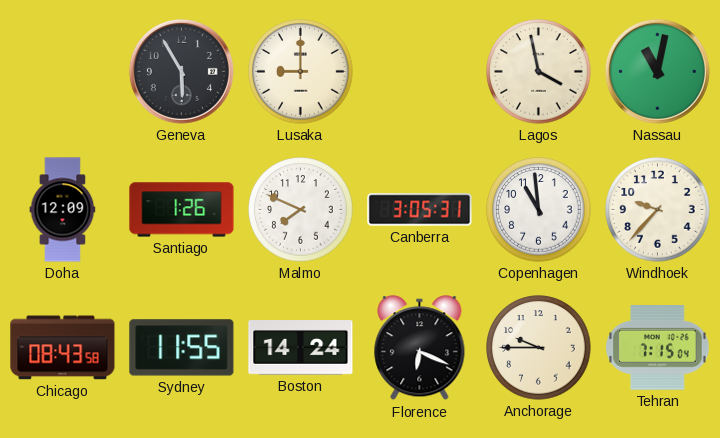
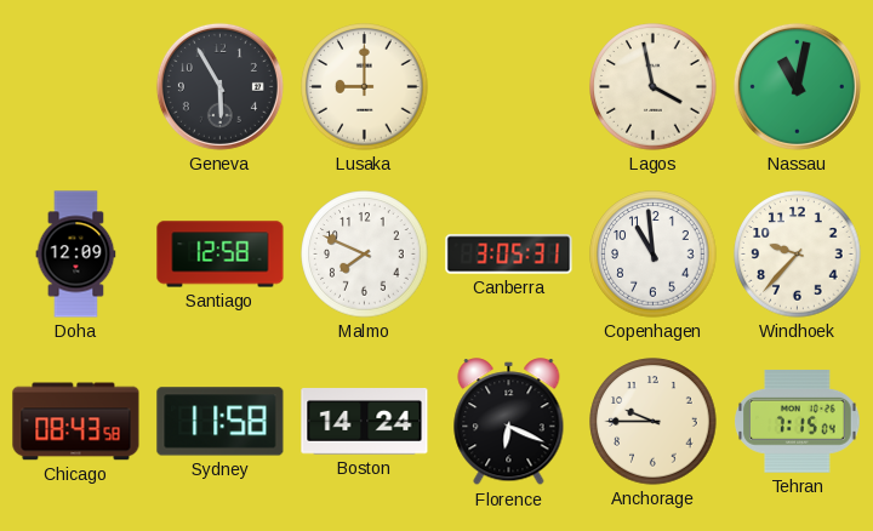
Santiago: 1:26 -> 12:58
Sydney: 11:55 -> 11:58
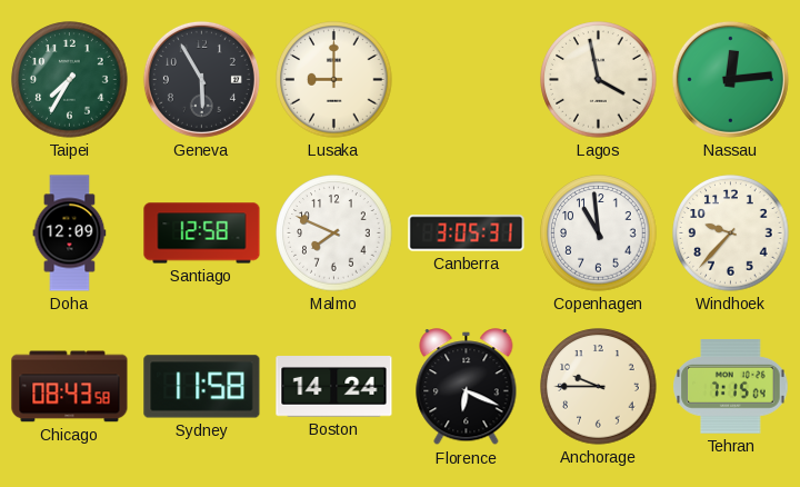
Taipei: none -> 7:35
Nassau: 11:02 -> 12:14
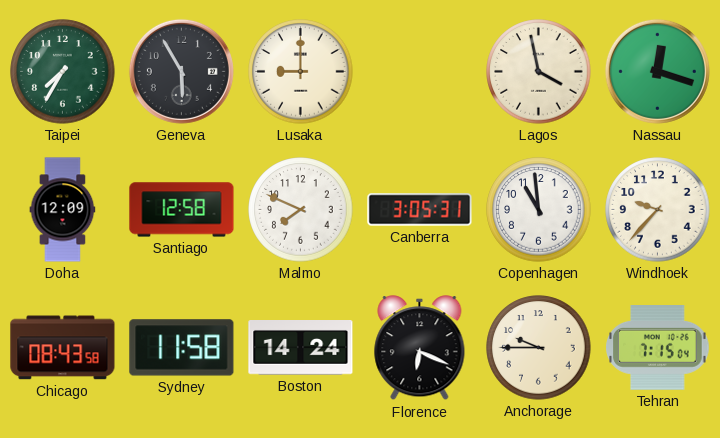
Nassau: 12:14 -> 12:18
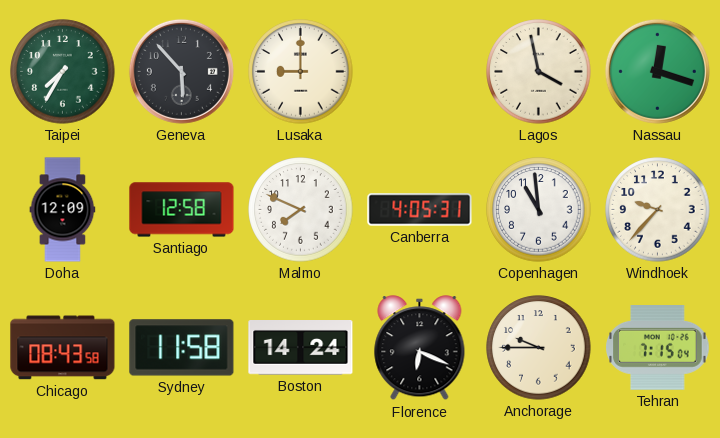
Geneva: 5:55 -> 5:53
Canberra: 3:05 -> 4:05
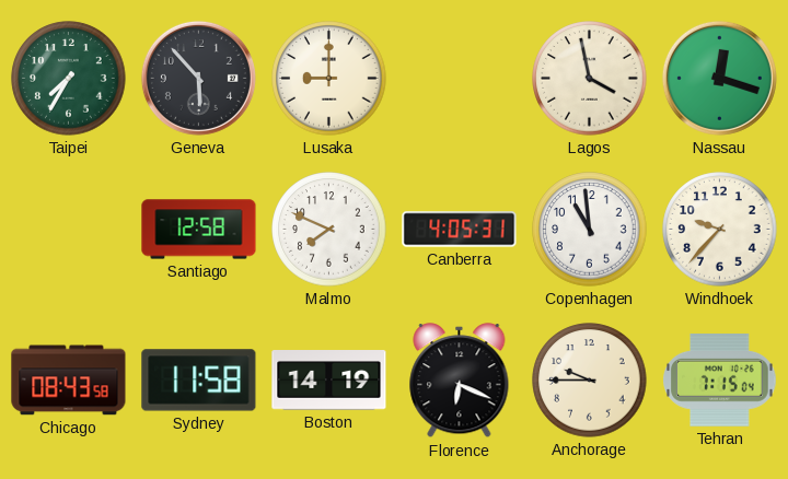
Doha: 12:09 -> none
Boston: 14:24 -> 14:19
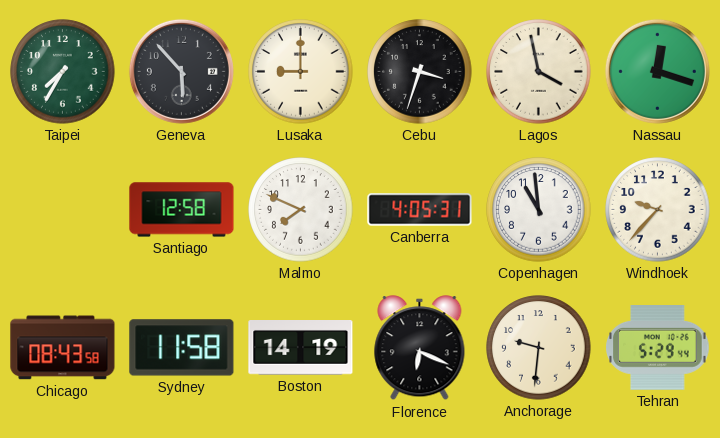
Cebu: none -> 3:33
Anchorage: 9:45 -> 9:31
Tehran: 7:15 -> 5:29
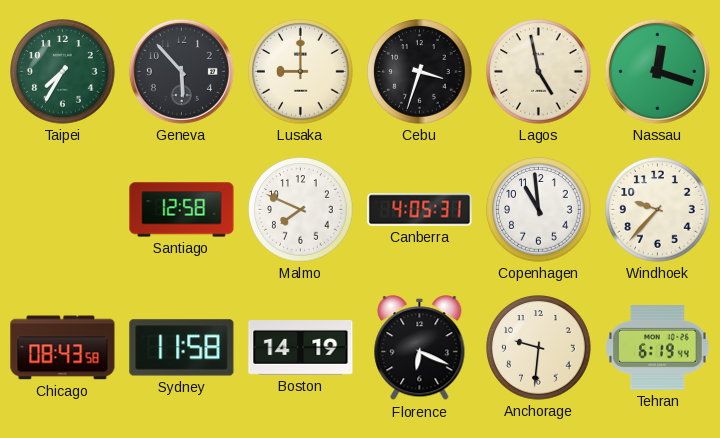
Lagos: 3:58 -> 4:58
Tehran: 5:29 -> 6:19
